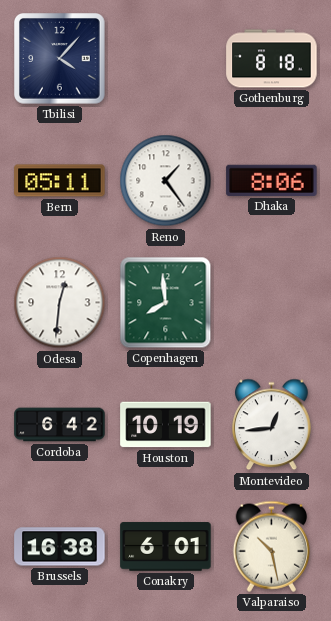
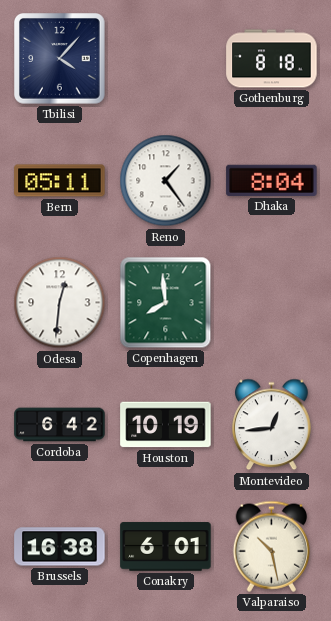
Dhaka: 8:06 -> 8:04
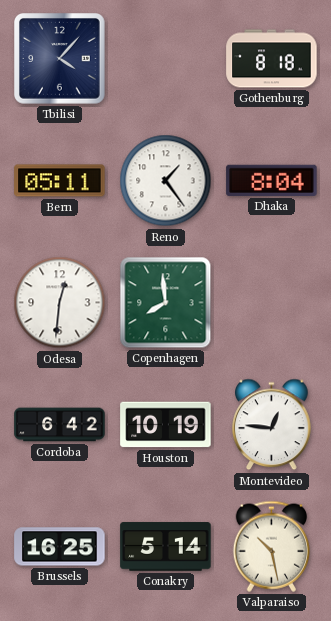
Montevideo: 12:44 -> 12:46
Brussels: 16:38 -> 16:25
Conakry: 6:01 -> 5:14
